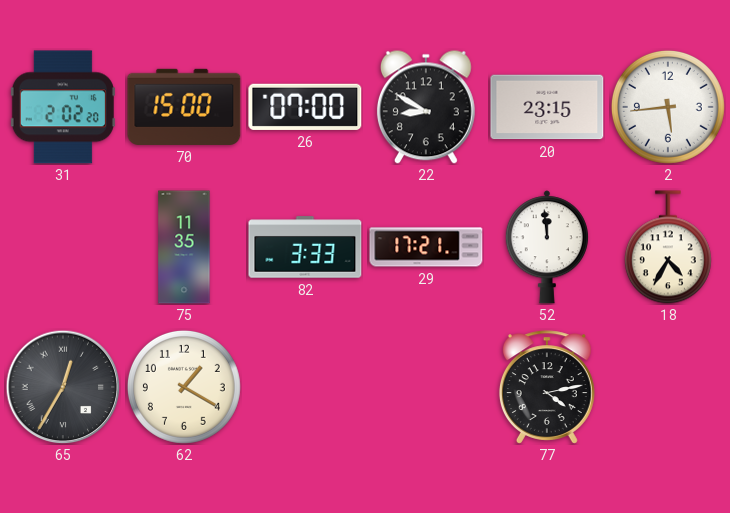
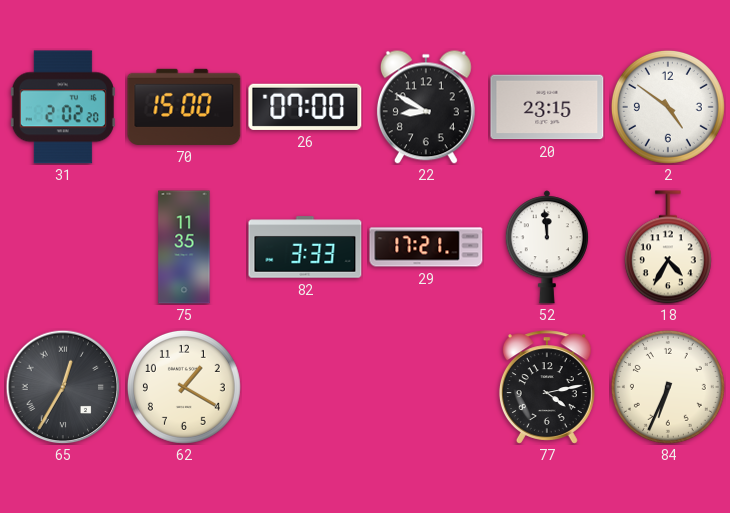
2: 5:44 -> 4:51
84: none -> 6:34
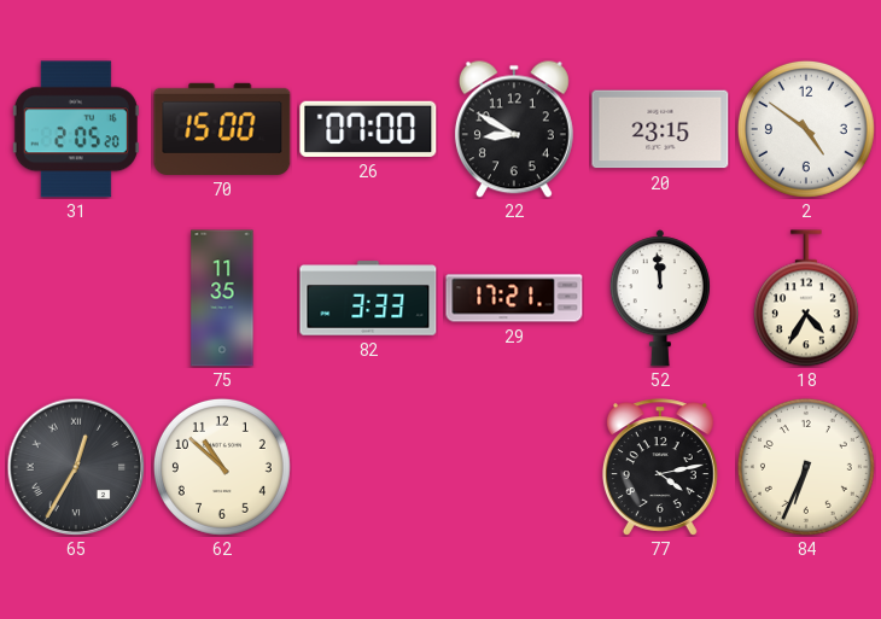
31: 2:02 -> 2:05
62: 1:20 -> 10:52
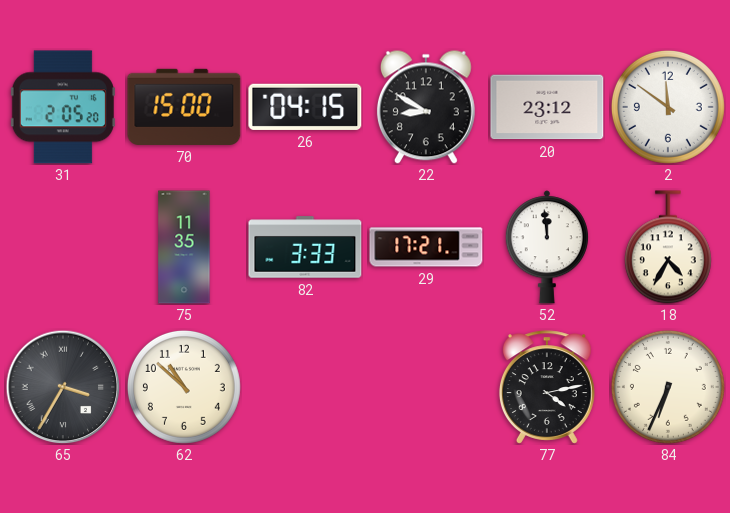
26: 07:00 -> 04:15
20: 23:15 -> 23:12
2: 4:51 -> 11:51
65: 12:35 -> 3:35
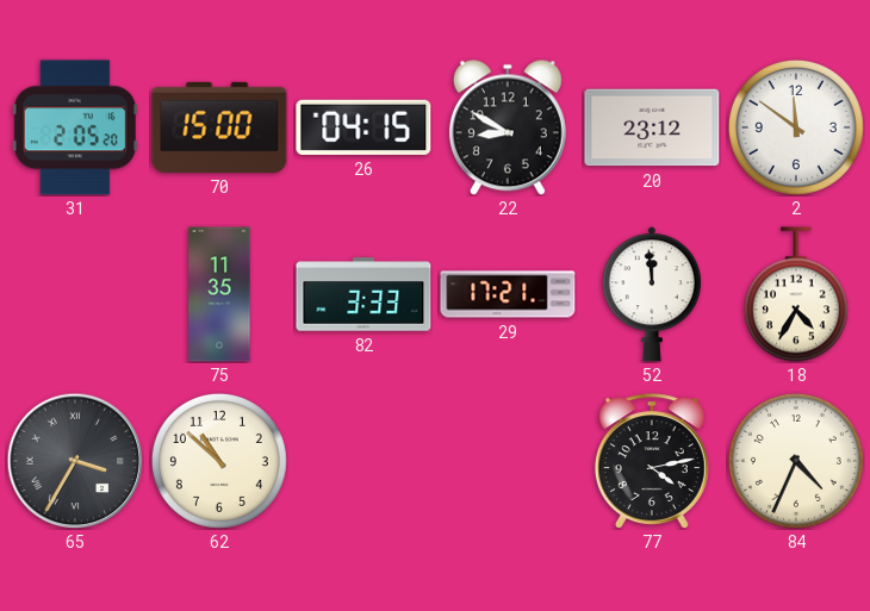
84: 6:34 -> 4:34
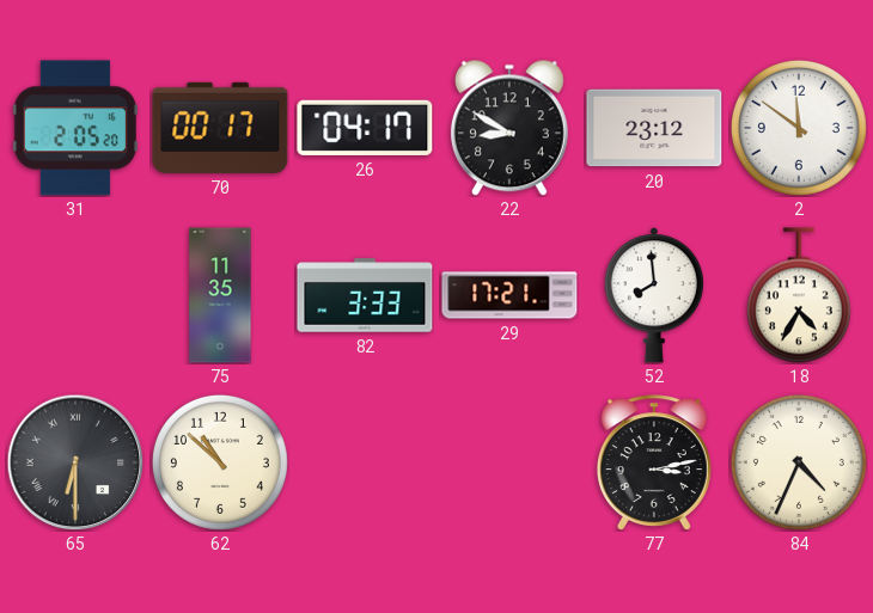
70: 15:00 -> 00:17
26: 04:15 -> 04:17
52: 11:59 -> 7:59
65: 3:35 -> 6:30
77: 4:13 -> 3:13
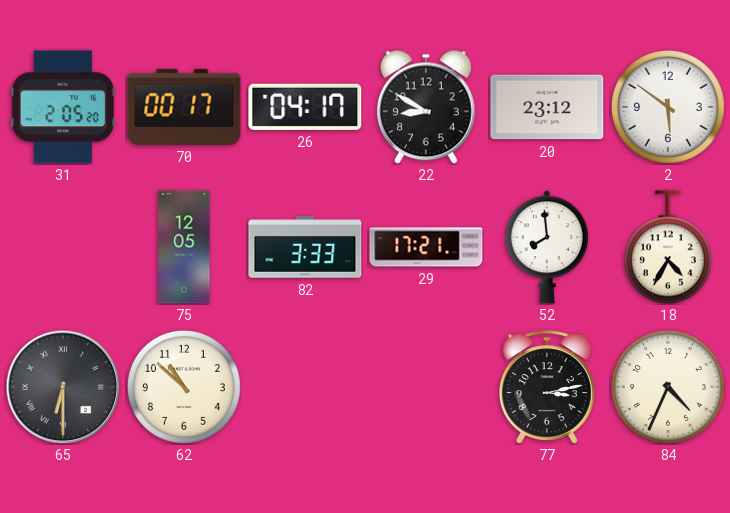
2: 11:51 -> 5:51
75: 11:35 -> 12:05
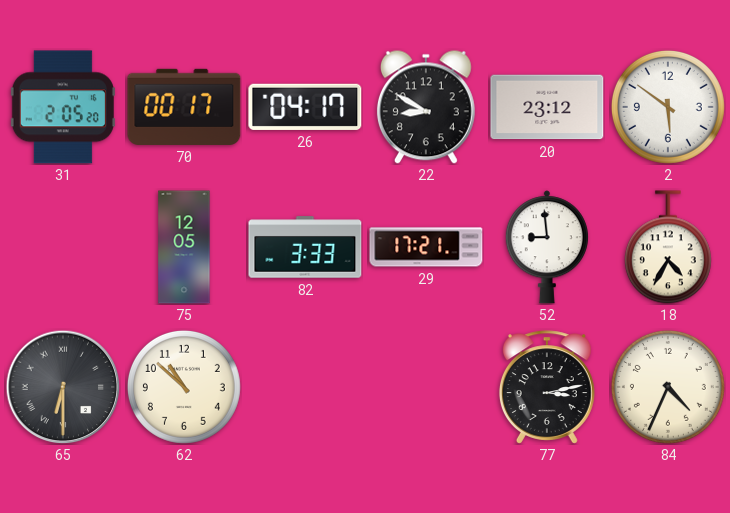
52: 7:59 -> 8:59
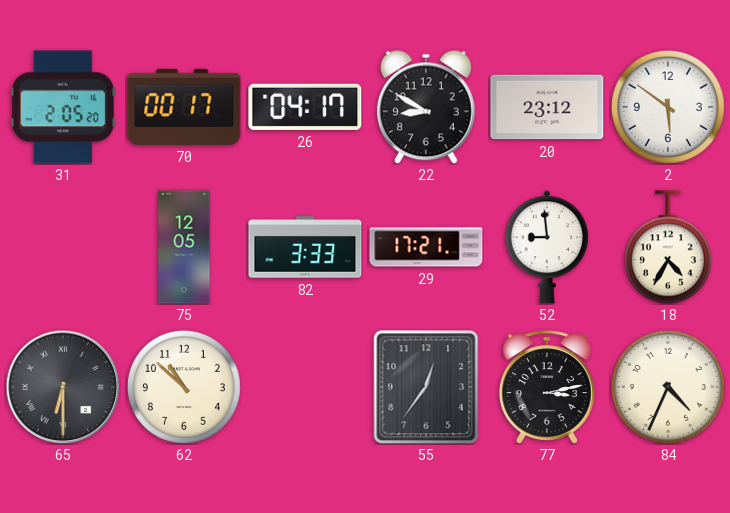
55: none -> 12:36
